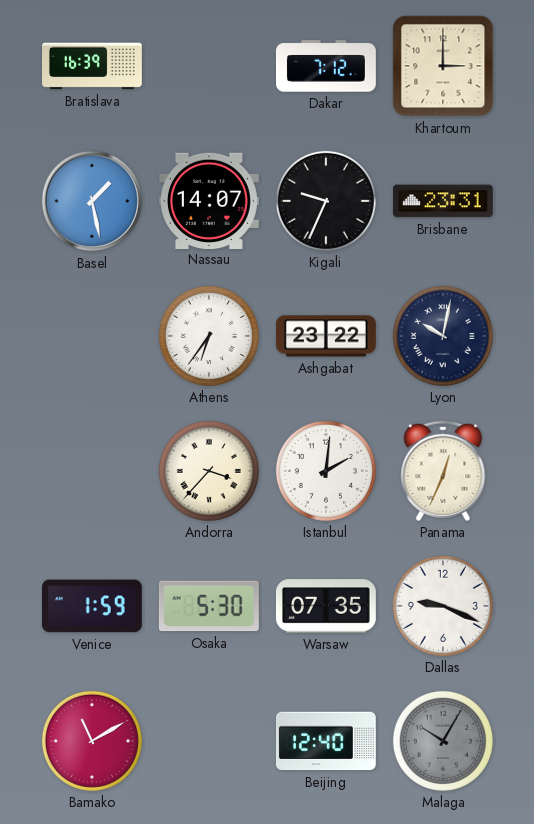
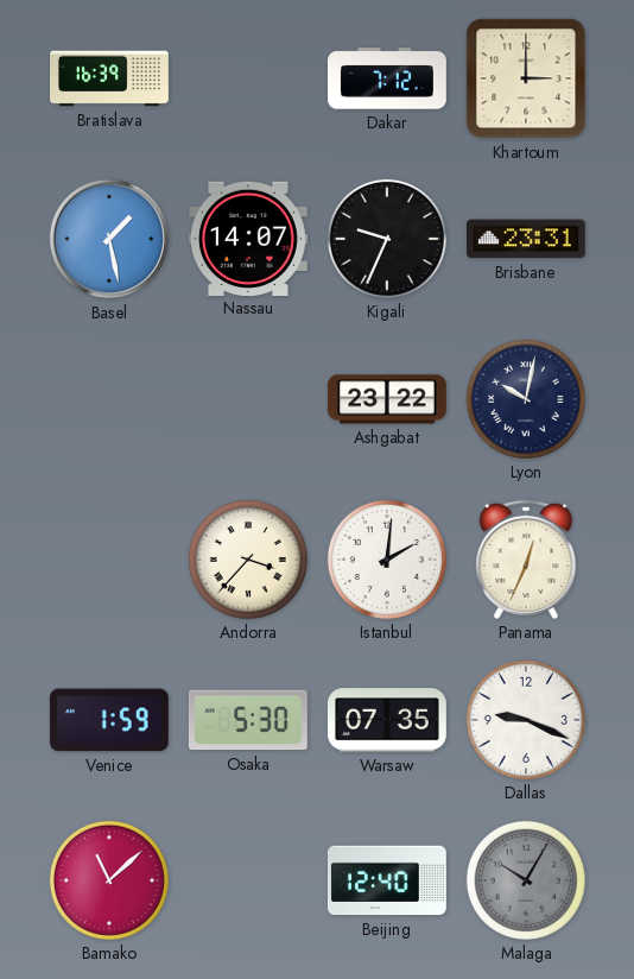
Athens: 6:36 -> none
Bamako: 11:10 -> 11:08
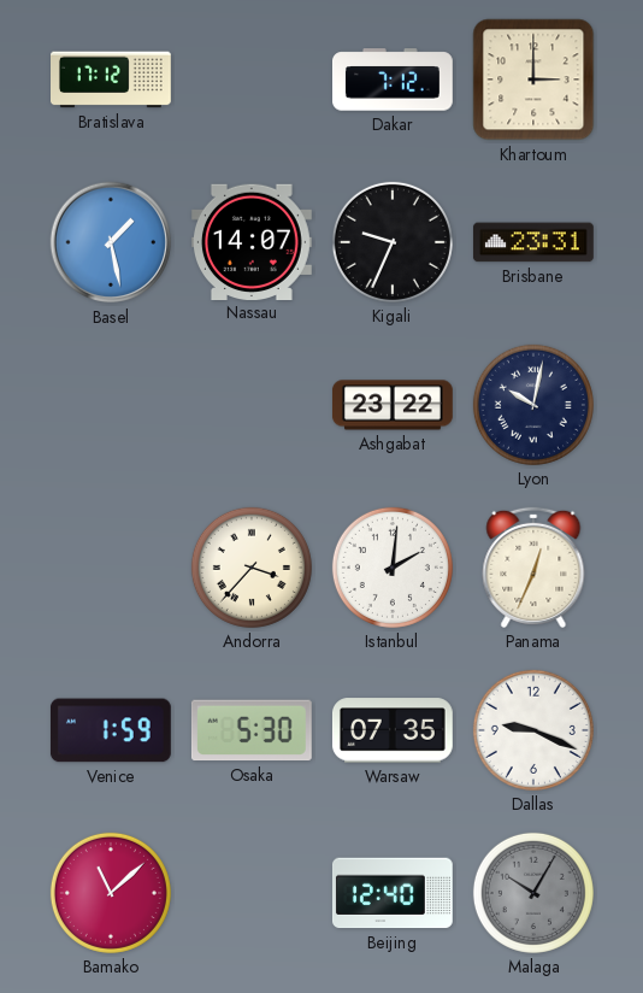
Bratislava: 16:39 -> 17:12
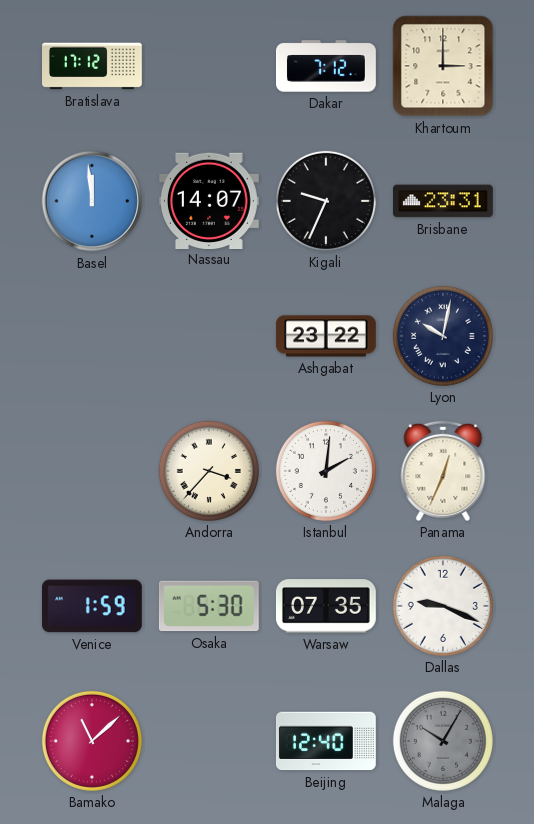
Basel: 1:28 -> 11:59
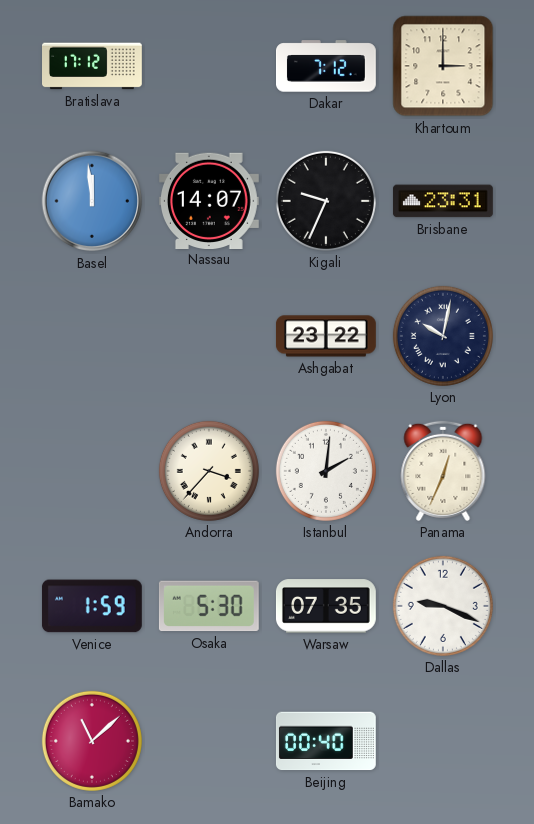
Beijing: 12:40 -> 00:40
Malaga: 10:05 -> none
